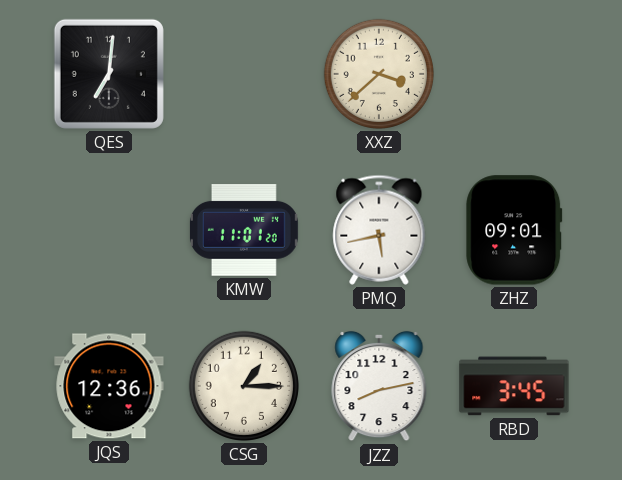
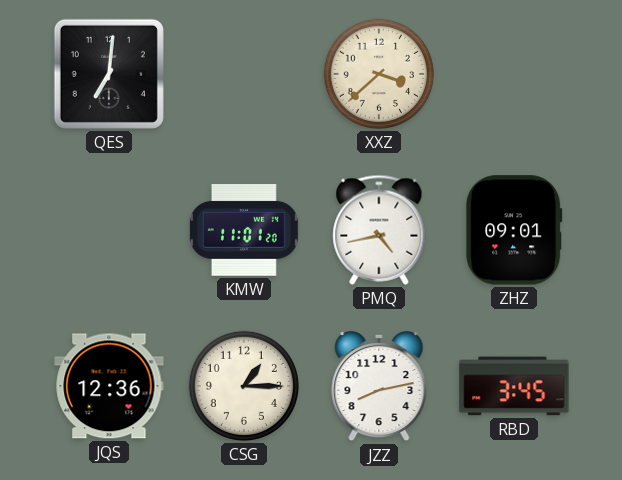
PMQ: 5:43 -> 4:43
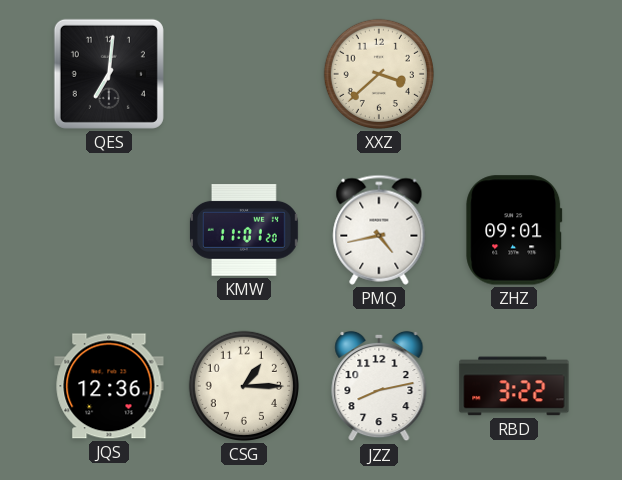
RBD: 3:45 -> 3:22
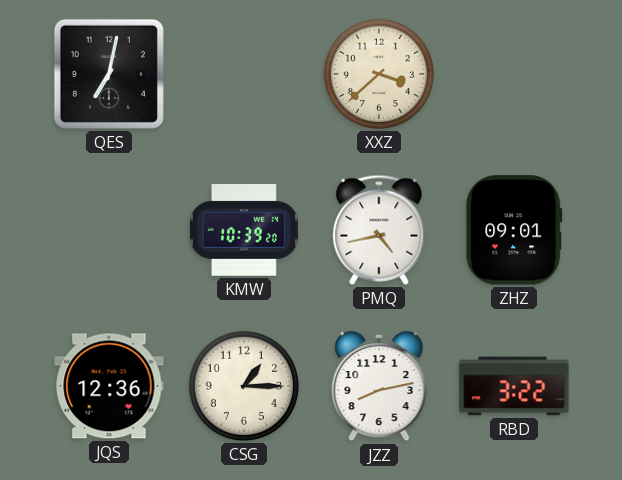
QES: 7:01 -> 7:02
KMW: 11:01 -> 10:39
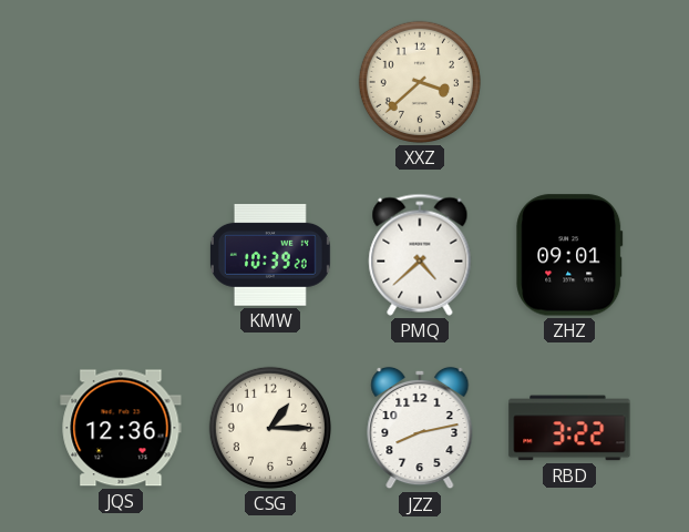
QES: 7:02 -> none
PMQ: 4:43 -> 4:38
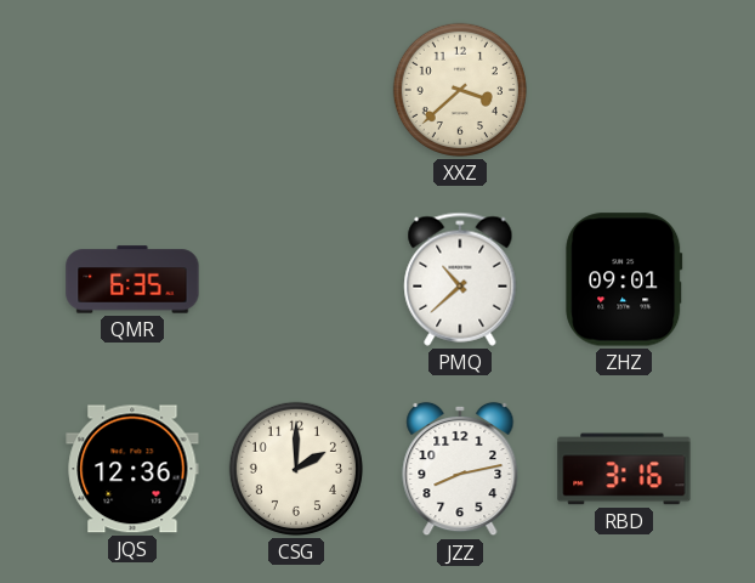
QMR: none -> 6:35
KMW: 10:39 -> none
PMQ: 4:38 -> 10:38
CSG: 1:15 -> 2:00
RBD: 3:22 -> 3:16
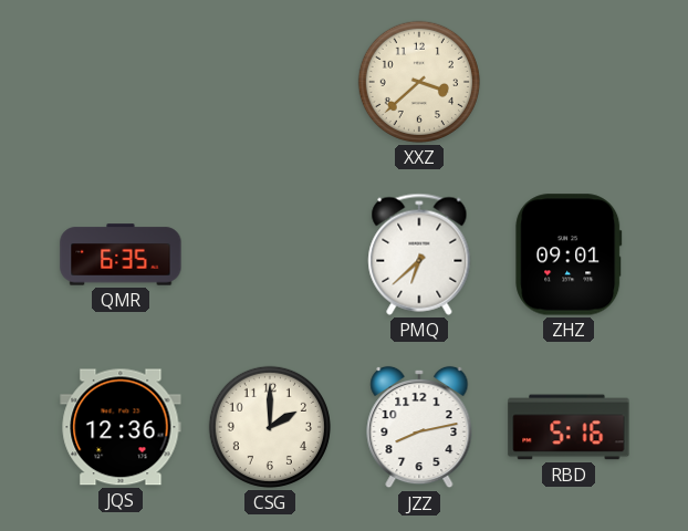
PMQ: 10:38 -> 6:38
RBD: 3:16 -> 5:16
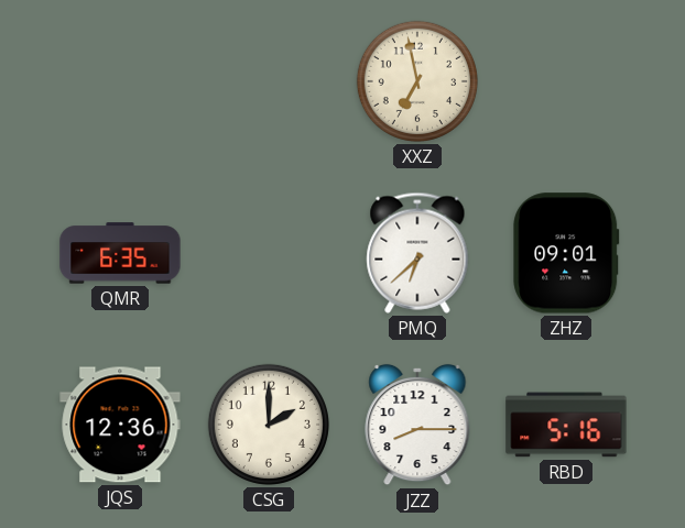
XXZ: 3:38 -> 6:58
JZZ: 8:13 -> 8:15
